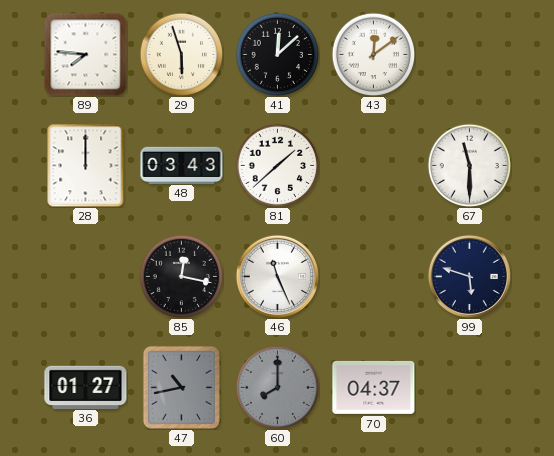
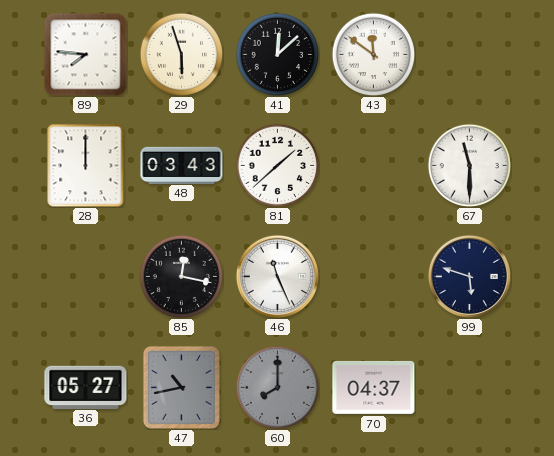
43: 12:09 -> 11:51
36: 01:27 -> 05:27
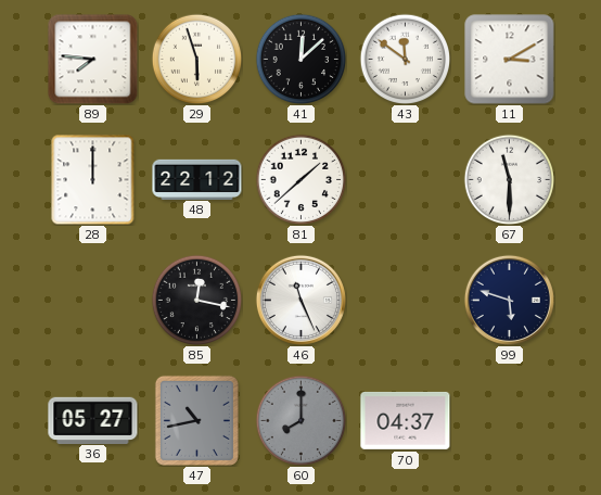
11: none -> 3:10
48: 03:43 -> 22:12
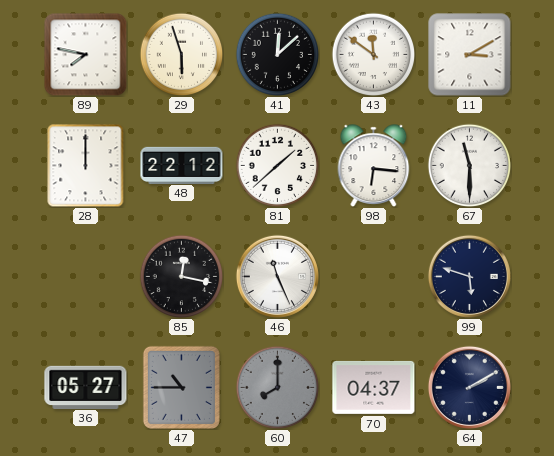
89: 7:46 -> 7:47
98: none -> 6:16
47: 10:43 -> 10:45
64: none -> 2:10
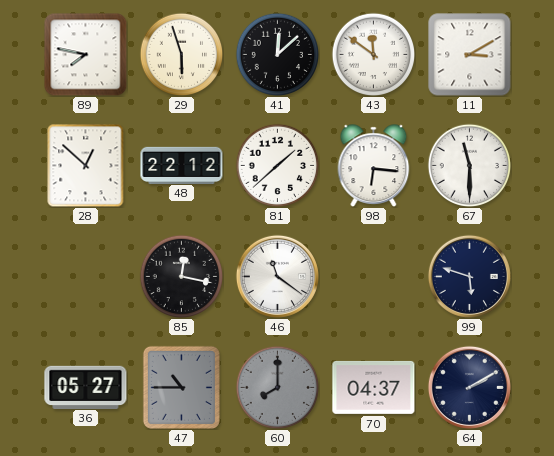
28: 12:00 -> 12:52
46: 11:26 -> 11:21
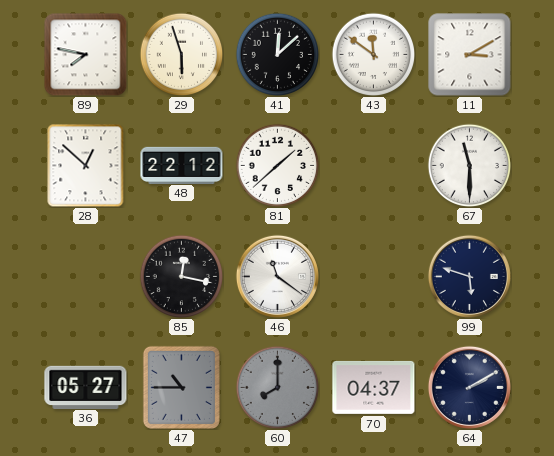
98: 6:16 -> none
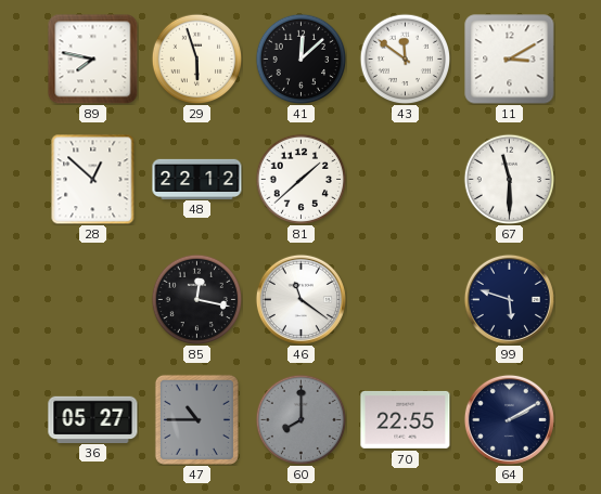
70: 04:37 -> 22:55
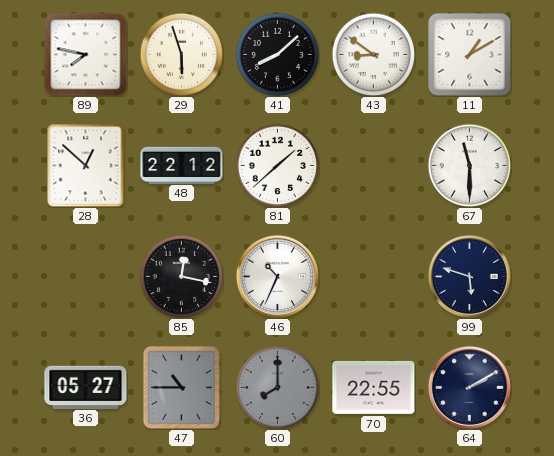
41: 12:08 -> 8:08
43: 11:51 -> 8:51
11: 3:10 -> 1:10
46: 11:21 -> 10:34
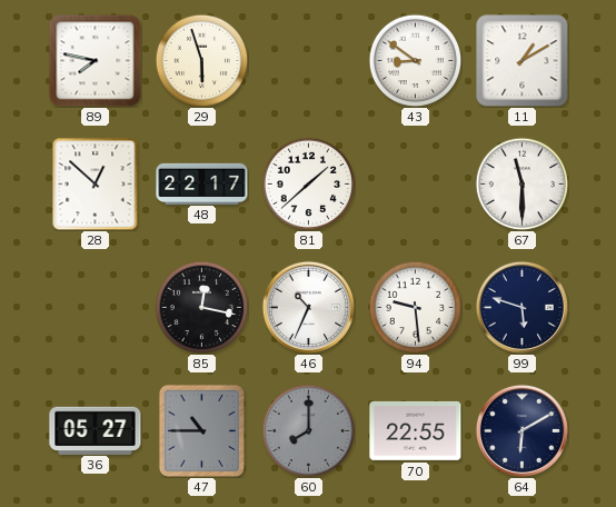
41: 8:08 -> none
48: 22:12 -> 22:17
94: none -> 9:29
64: 2:10 -> 6:10
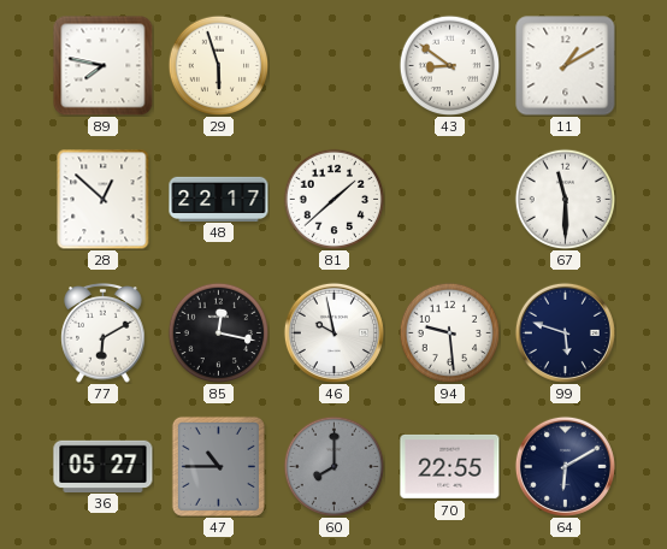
77: none -> 6:10
46: 10:34 -> 9:58
